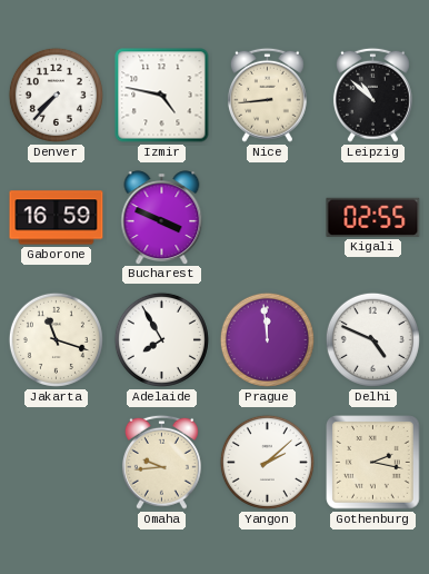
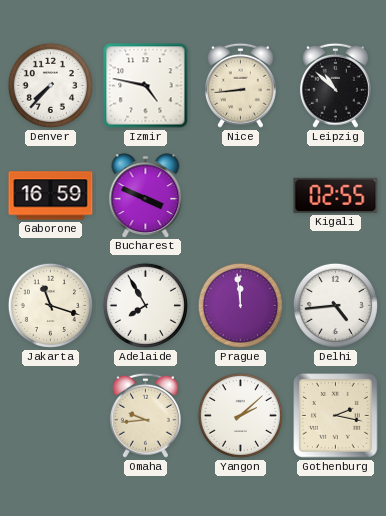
Delhi: 4:49 -> 4:44
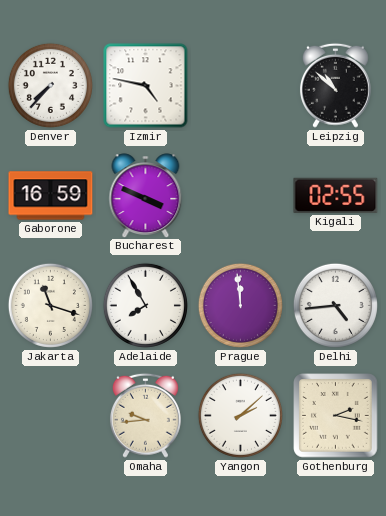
Nice: 8:44 -> none
